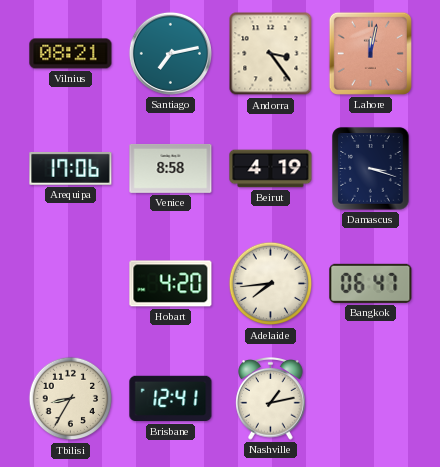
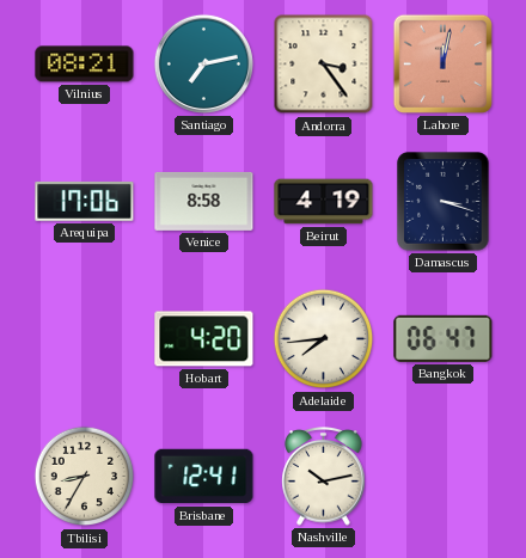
Nashville: 1:13 -> 10:13
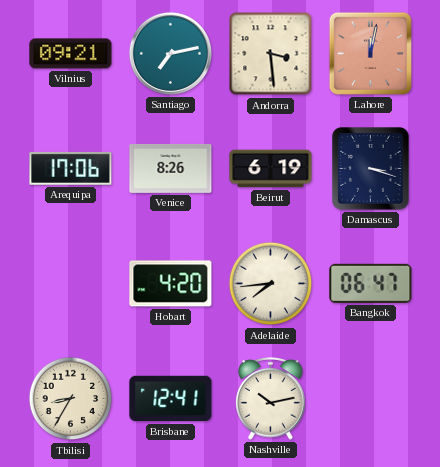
Vilnius: 08:21 -> 09:21
Andorra: 3:24 -> 3:29
Venice: 8:58 -> 8:26
Beirut: 4:19 -> 6:19
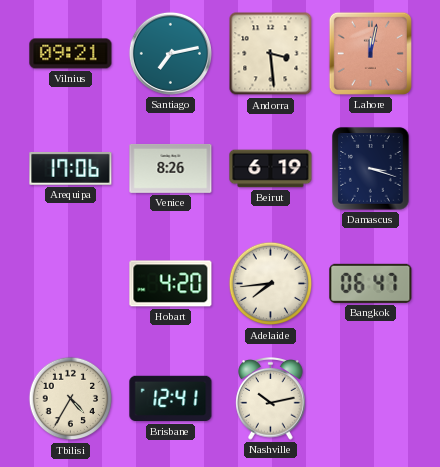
Tbilisi: 8:35 -> 4:35
